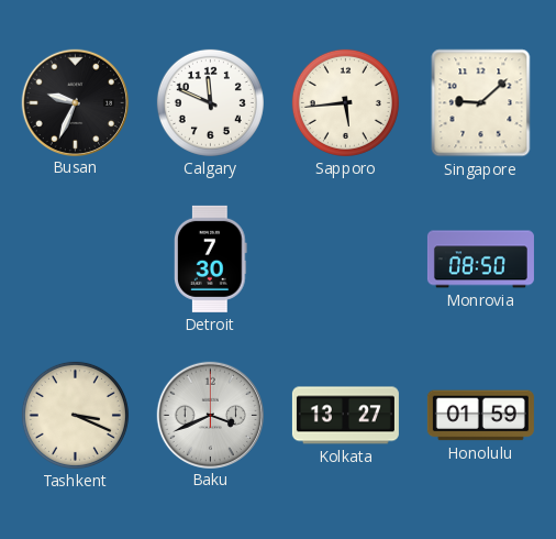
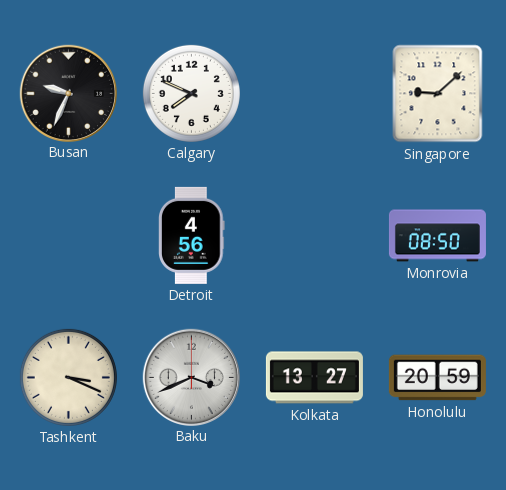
Calgary: 11:49 -> 7:49
Sapporo: 5:44 -> none
Detroit: 7:30 -> 4:56
Honolulu: 01:59 -> 20:59
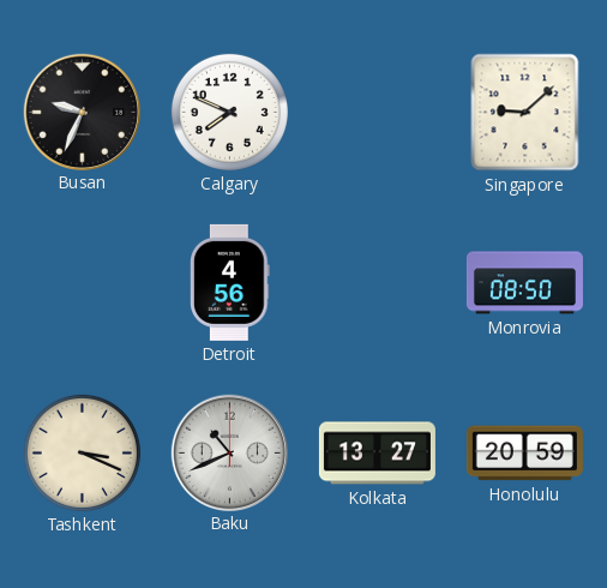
Baku: 3:41 -> 10:41
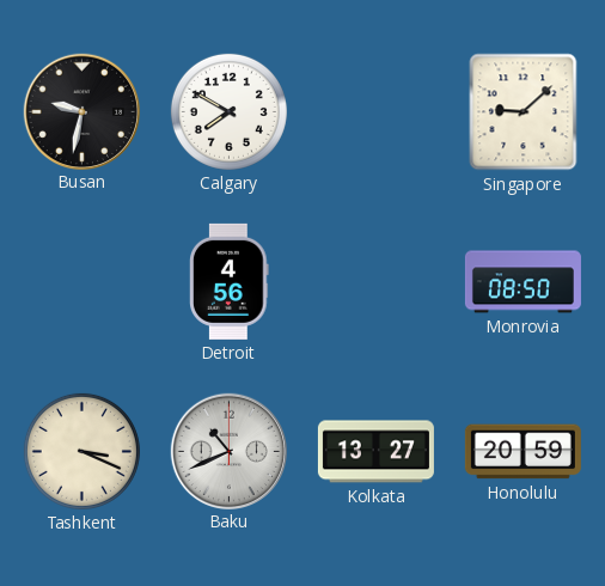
Busan: 9:34 -> 9:32
Calgary: 7:49 -> 7:50
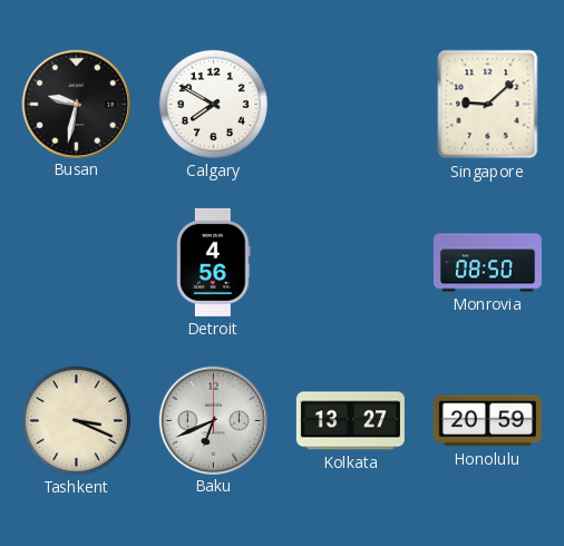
Baku: 10:41 -> 6:41
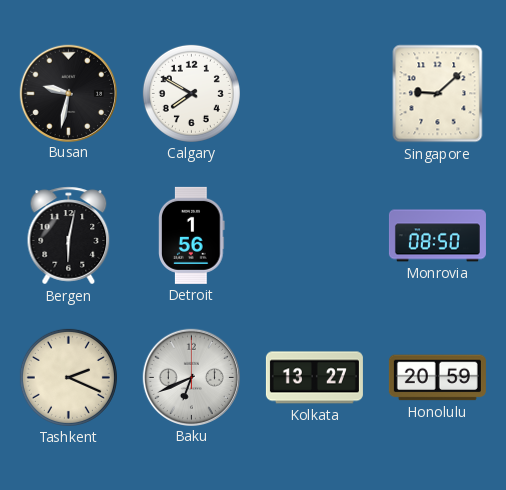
Bergen: none -> 6:02
Detroit: 4:56 -> 1:56
Tashkent: 3:19 -> 2:19
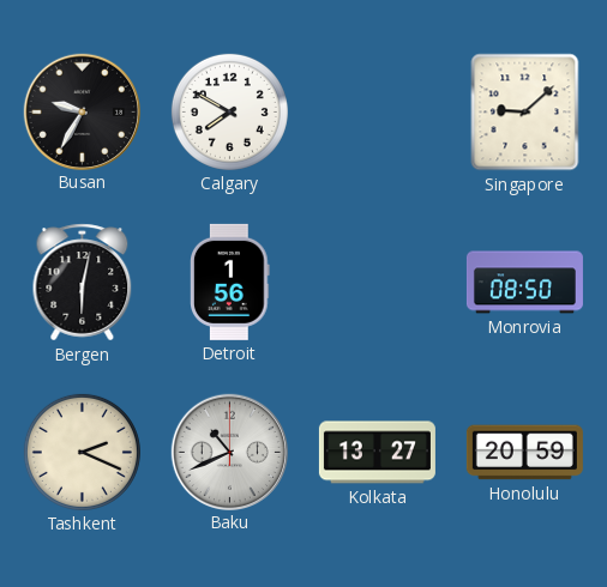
Busan: 9:32 -> 9:35
Baku: 6:41 -> 10:41
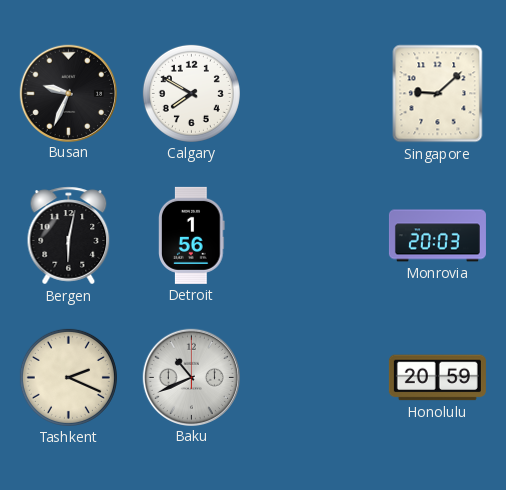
Busan: 9:35 -> 9:34
Monrovia: 08:50 -> 20:03
Kolkata: 13:27 -> none
